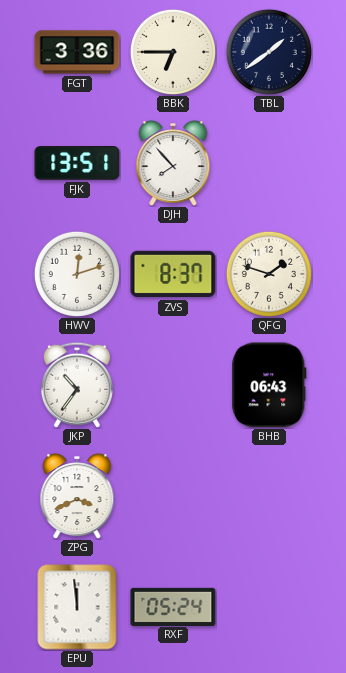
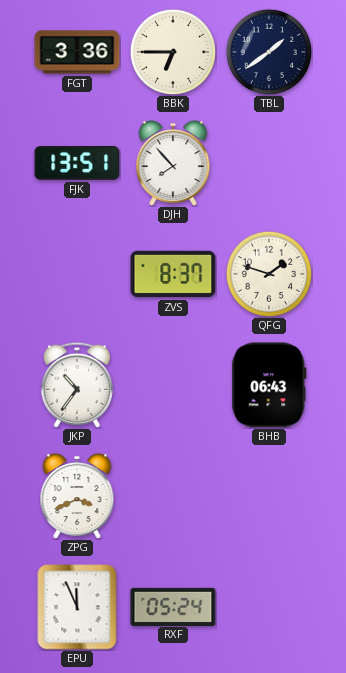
HWV: 12:12 -> none
EPU: 11:59 -> 11:56
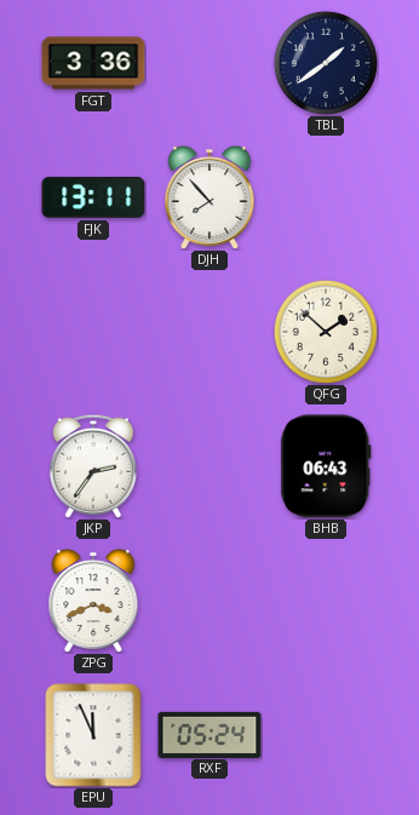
BBK: 6:45 -> none
FJK: 13:51 -> 13:11
ZVS: 8:37 -> none
QFG: 1:48 -> 1:52
JKP: 10:36 -> 2:36
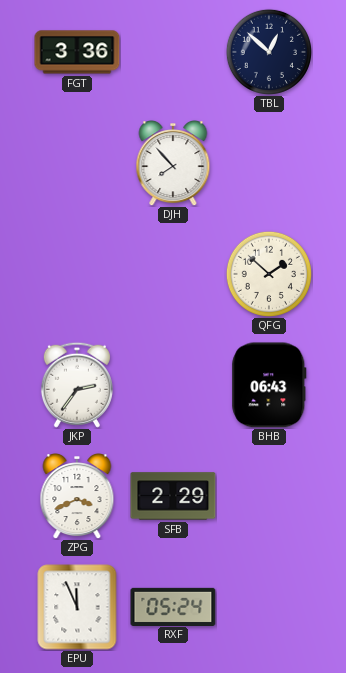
TBL: 1:39 -> 12:52
FJK: 13:11 -> none
SFB: none -> 2:29
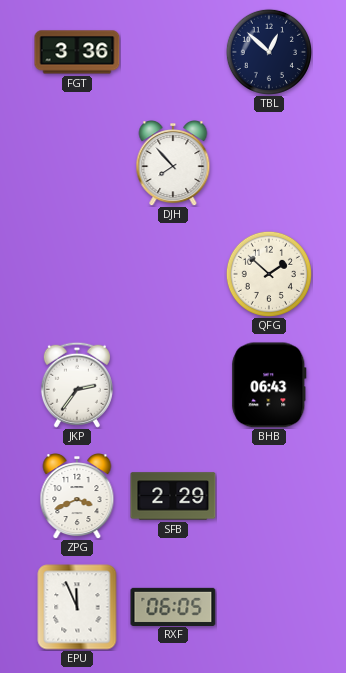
RXF: 05:24 -> 06:05
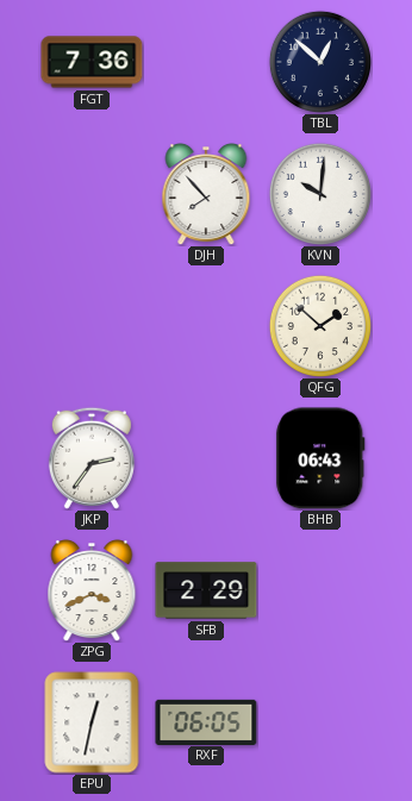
FGT: 3:36 -> 7:36
KVN: none -> 10:01
EPU: 11:56 -> 12:32
